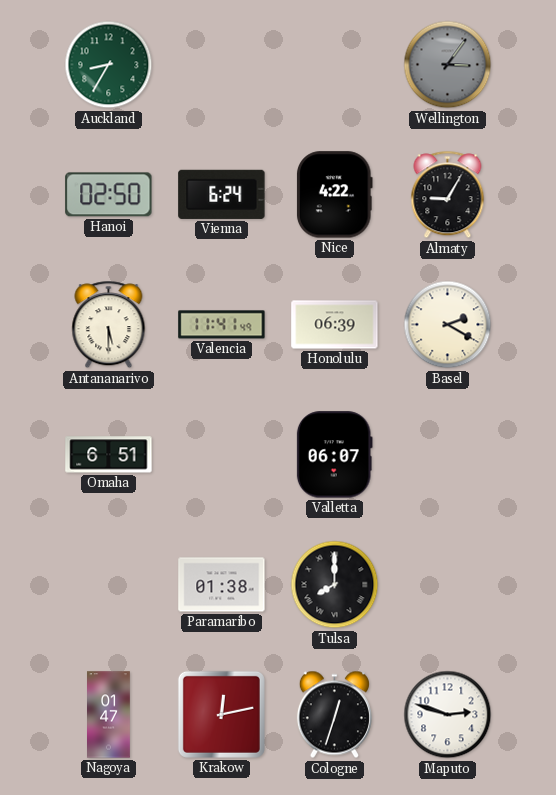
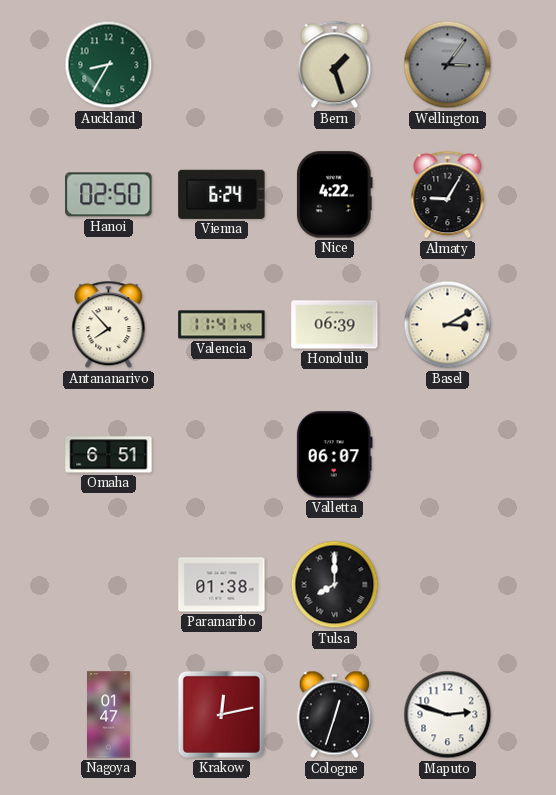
Bern: none -> 1:27
Antananarivo: 5:30 -> 7:53
Basel: 2:20 -> 3:10
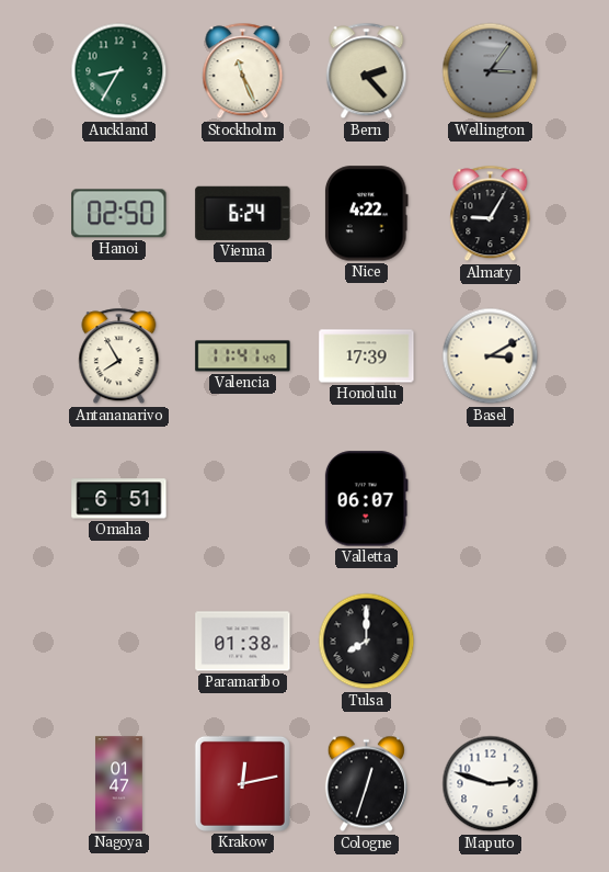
Stockholm: none -> 11:26
Bern: 1:27 -> 2:23
Antananarivo: 7:53 -> 7:55
Honolulu: 06:39 -> 17:39
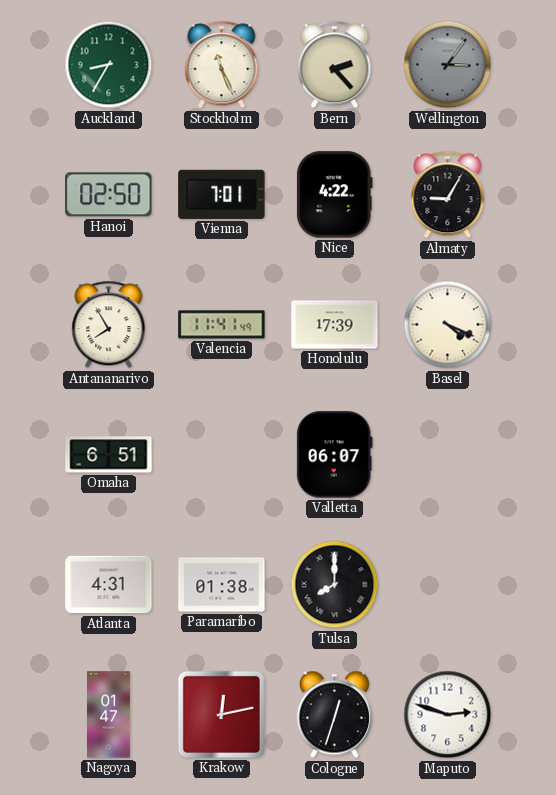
Vienna: 6:24 -> 7:01
Basel: 3:10 -> 4:19
Atlanta: none -> 4:31
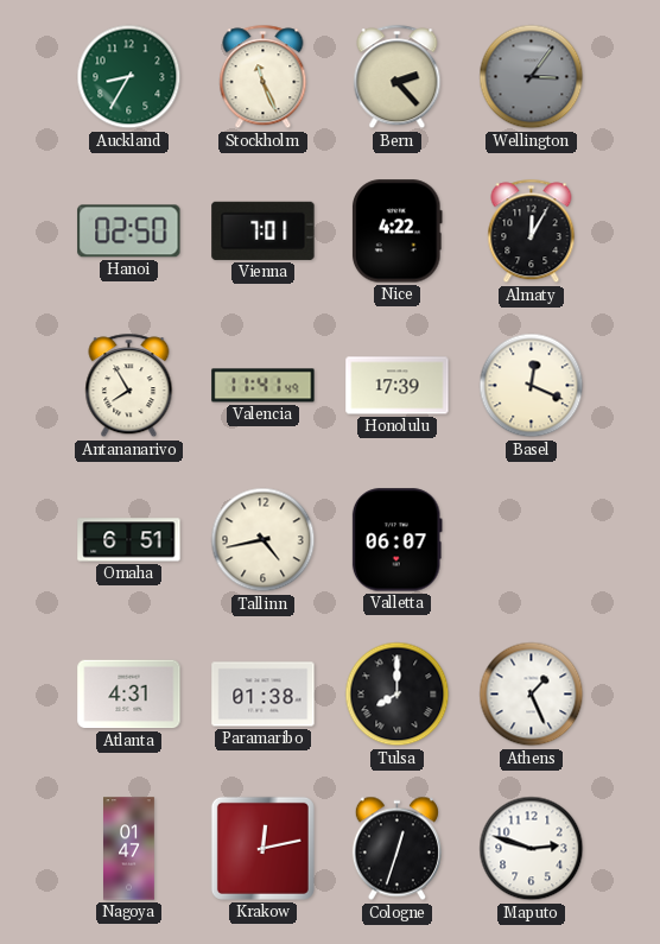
Almaty: 9:05 -> 12:05
Basel: 4:19 -> 12:19
Tallinn: none -> 4:43
Athens: none -> 1:26
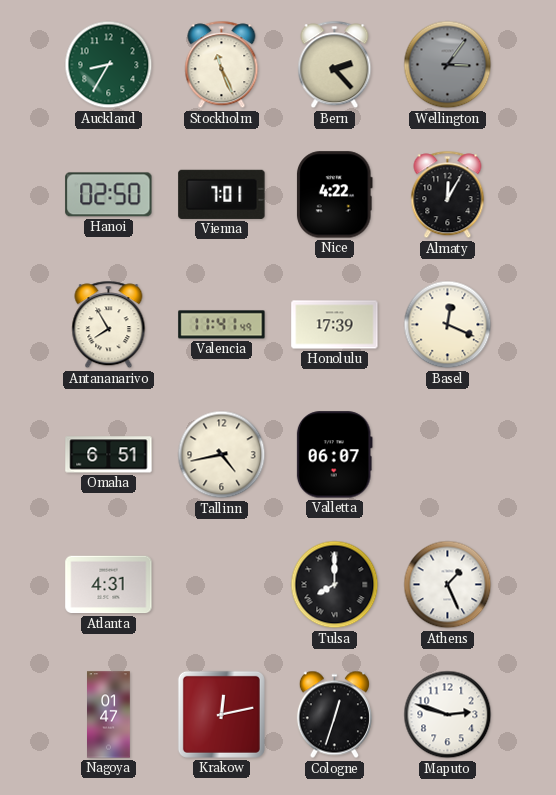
Paramaribo: 01:38 -> none
